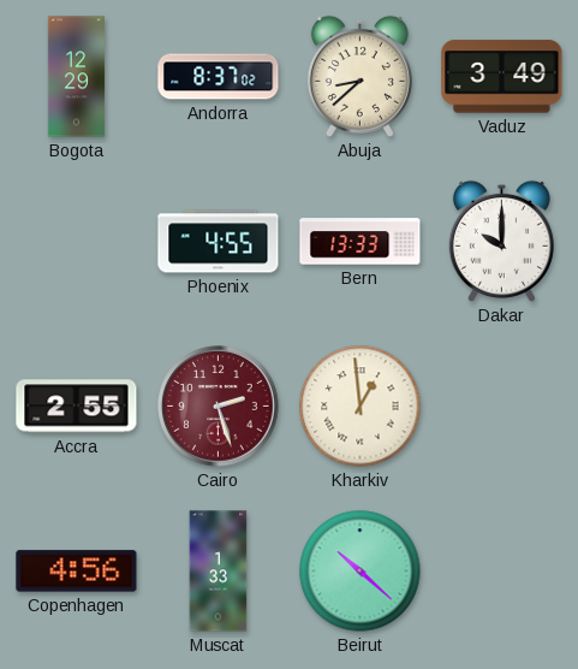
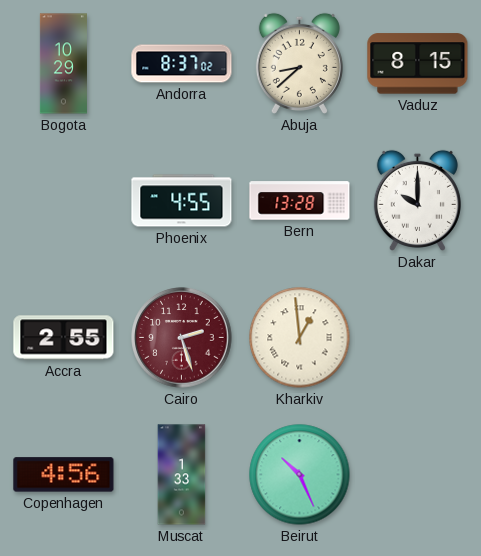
Bogota: 12:29 -> 10:29
Vaduz: 3:49 -> 8:15
Bern: 13:33 -> 13:28
Beirut: 10:22 -> 10:26
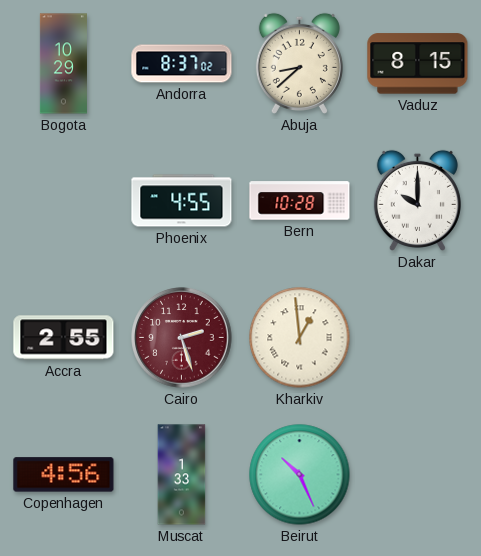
Bern: 13:28 -> 10:28
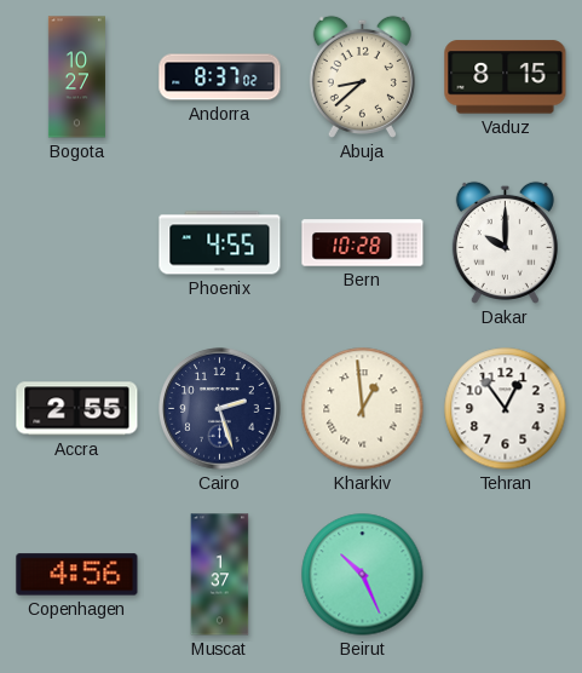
Bogota: 10:29 -> 10:27
Cairo dial: burgundy -> navy
Tehran: none -> 12:54
Muscat: 1:33 -> 1:37
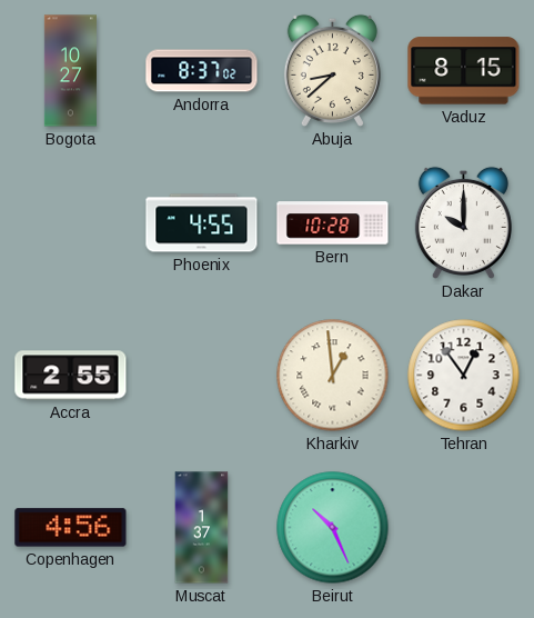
Cairo: 2:27 -> none
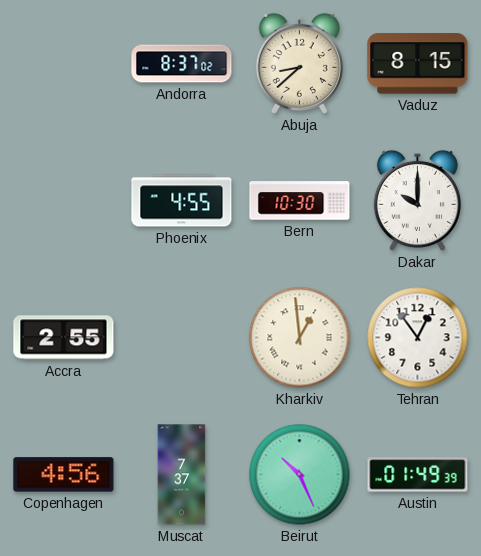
Bogota: 10:27 -> none
Bern: 10:28 -> 10:30
Muscat: 1:37 -> 7:37
Austin: none -> 01:49
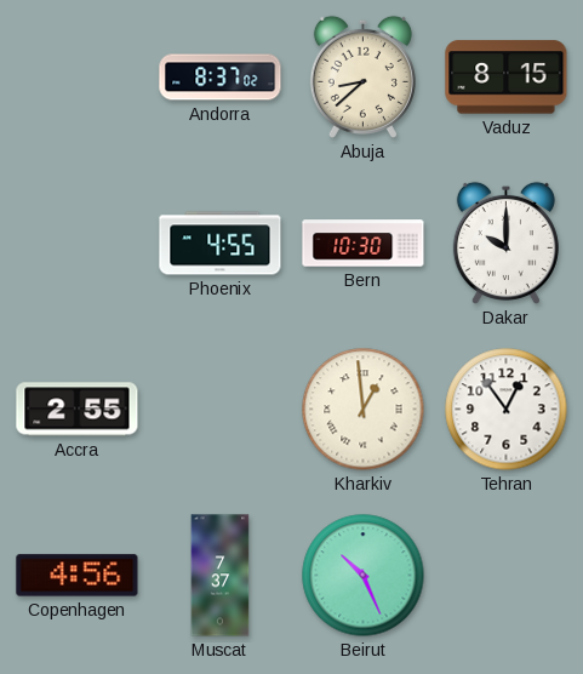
Austin: 01:49 -> none
